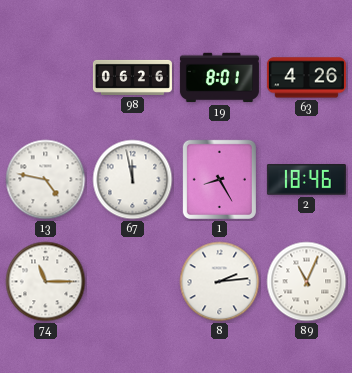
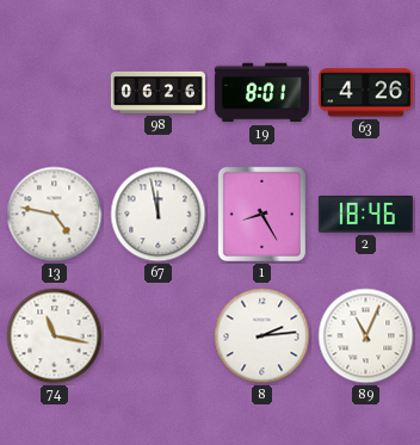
74: 11:15 -> 11:17
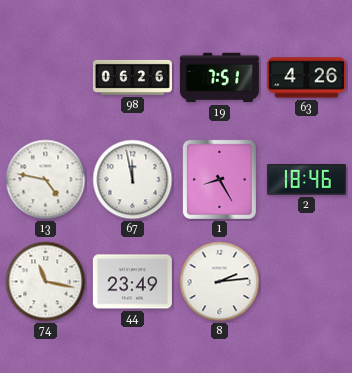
19: 8:01 -> 7:51
44: none -> 23:49
89: 11:04 -> none
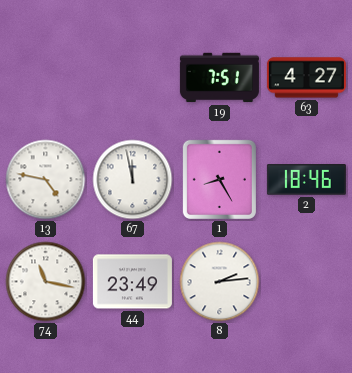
98: 06:26 -> none
63: 4:26 -> 4:27
